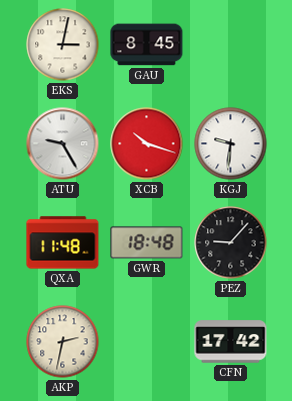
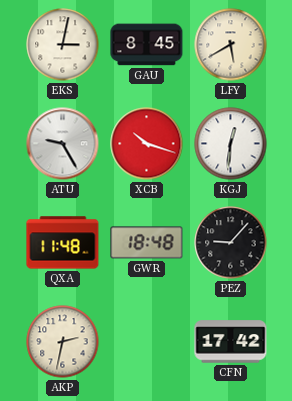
LFY: none -> 5:40
KGJ: 9:31 -> 12:31
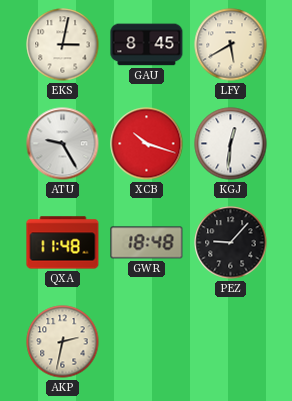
CFN: 17:42 -> none
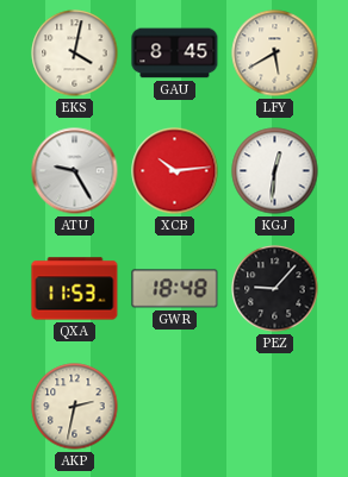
EKS: 3:02 -> 4:02
XCB: 10:18 -> 10:14
QXA: 11:48 -> 11:53
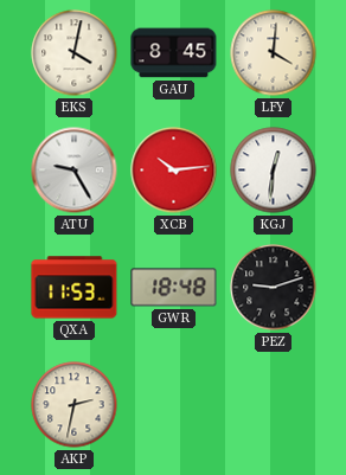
LFY: 5:40 -> 4:01
PEZ: 9:07 -> 9:12
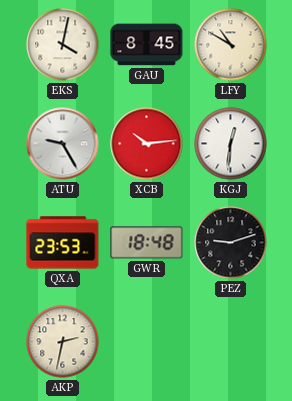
LFY: 4:01 -> 10:50
QXA: 11:53 -> 23:53
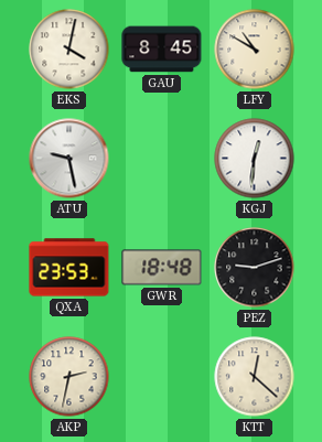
ATU: 9:25 -> 9:28
XCB: 10:14 -> none
KTT: none -> 12:22
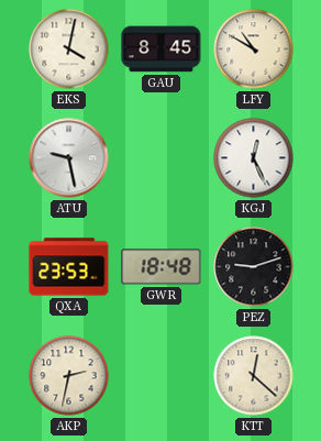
KGJ: 12:31 -> 12:26
